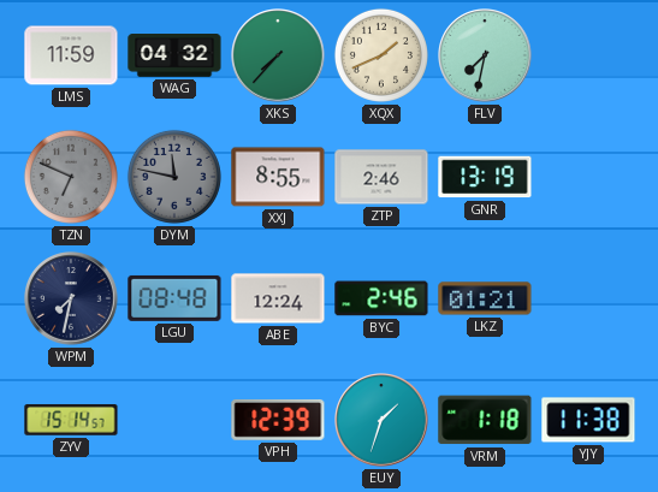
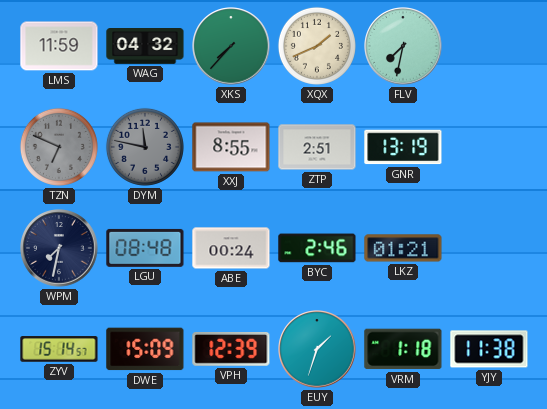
ZTP: 2:46 -> 2:51
ABE: 12:24 -> 00:24
DWE: none -> 15:09
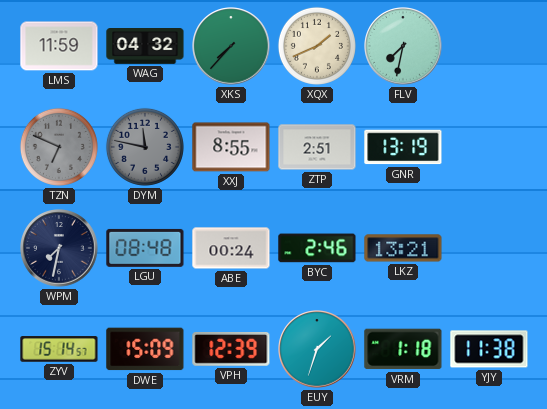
LKZ: 01:21 -> 13:21
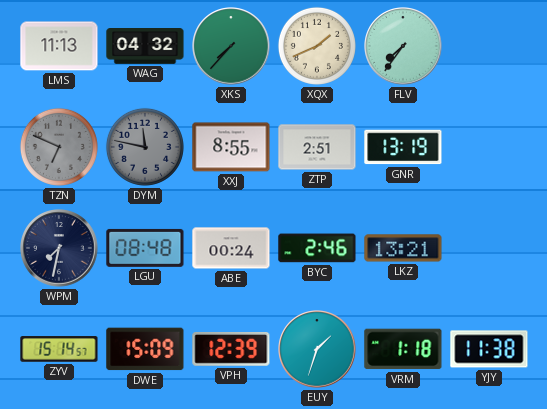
LMS: 11:59 -> 11:13
FLV: 7:32 -> 7:36
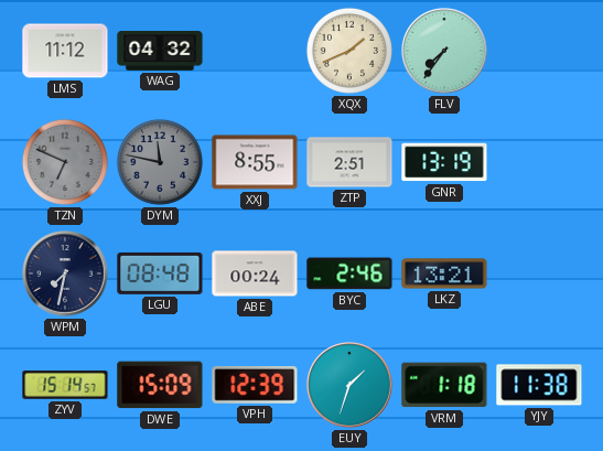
LMS: 11:13 -> 11:12
XKS: 7:37 -> none
